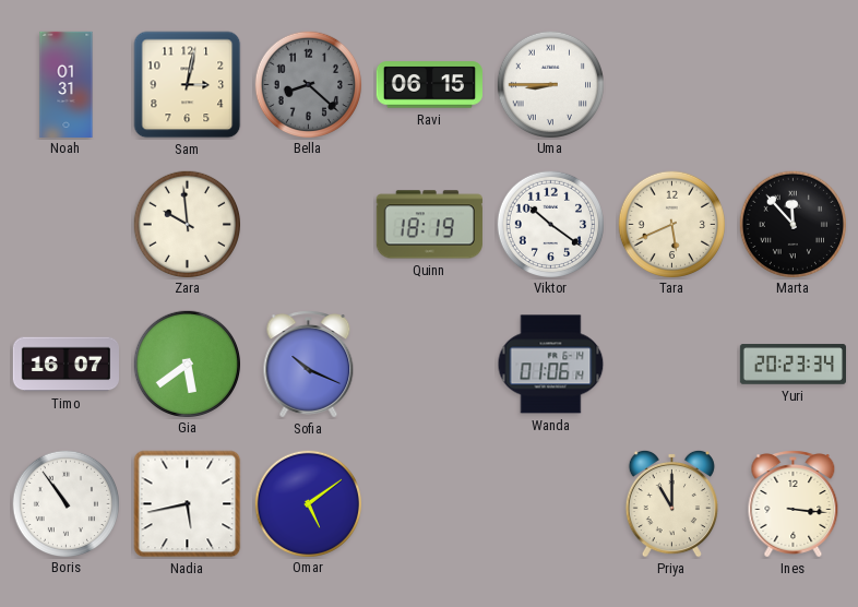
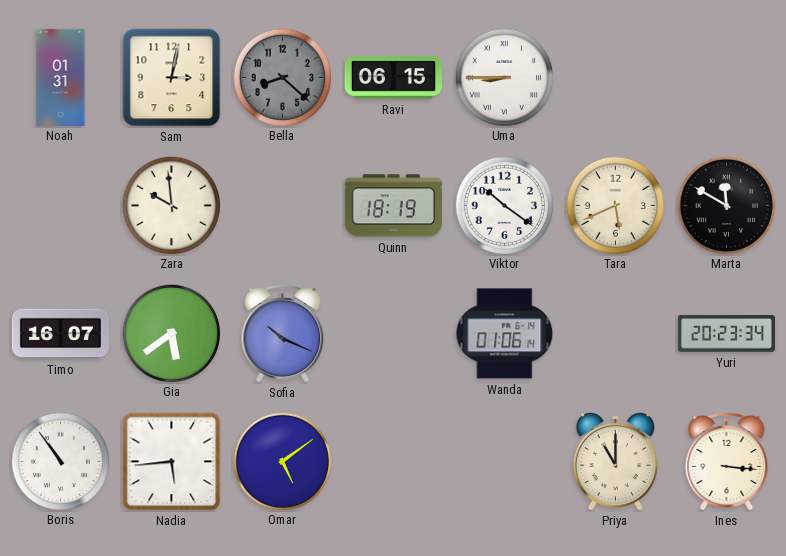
Marta: 11:53 -> 11:50
Nadia: 5:43 -> 5:44
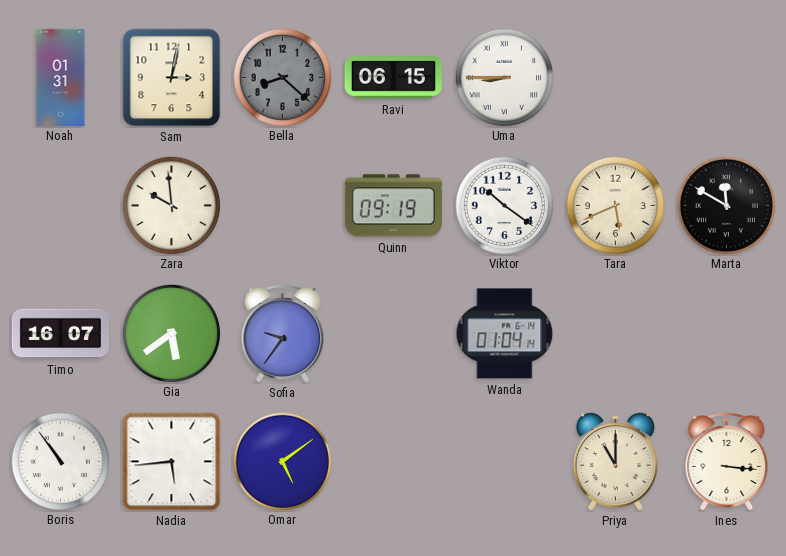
Quinn: 18:19 -> 09:19
Sofia: 10:19 -> 9:36
Wanda: 01:06 -> 01:04
Yuri: 20:23 -> none
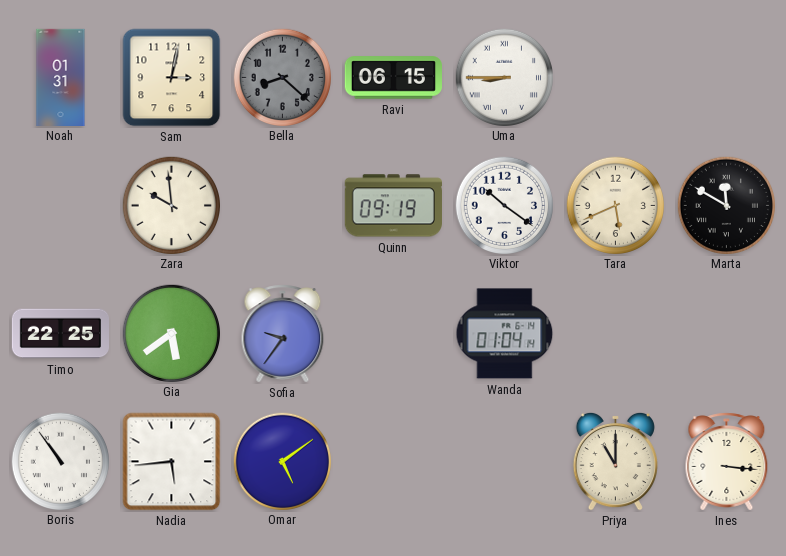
Timo: 16:07 -> 22:25
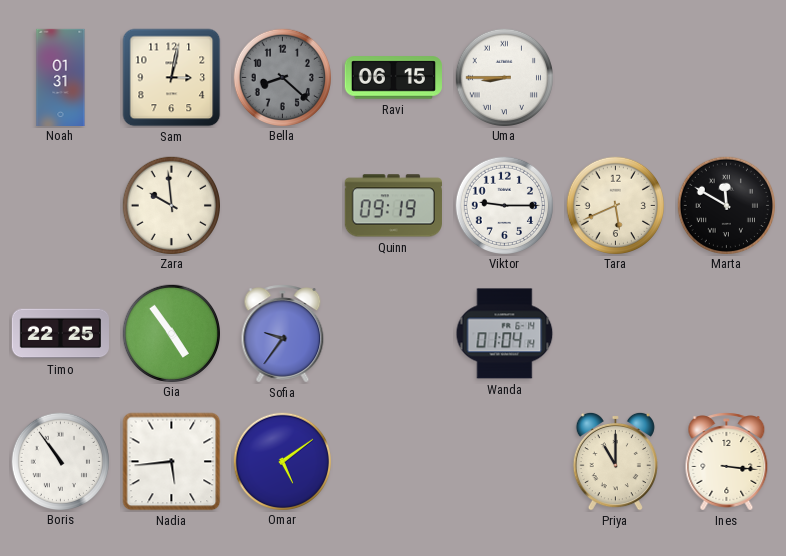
Viktor: 10:21 -> 9:15
Gia: 5:39 -> 4:54
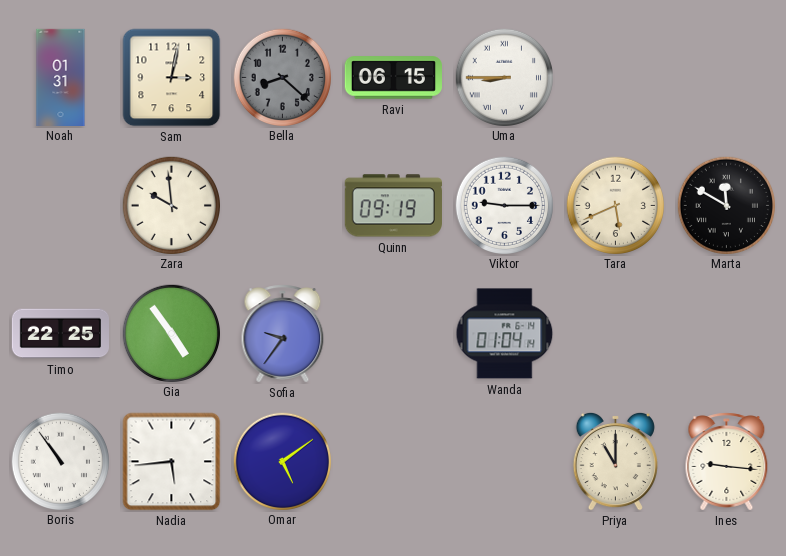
Ines: 3:16 -> 9:16
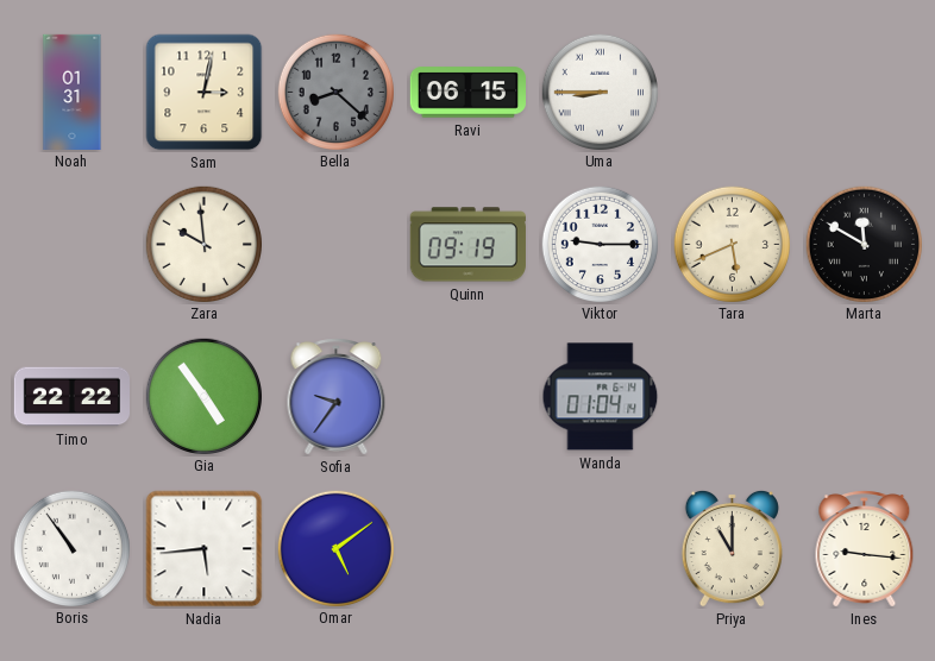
Timo: 22:25 -> 22:22
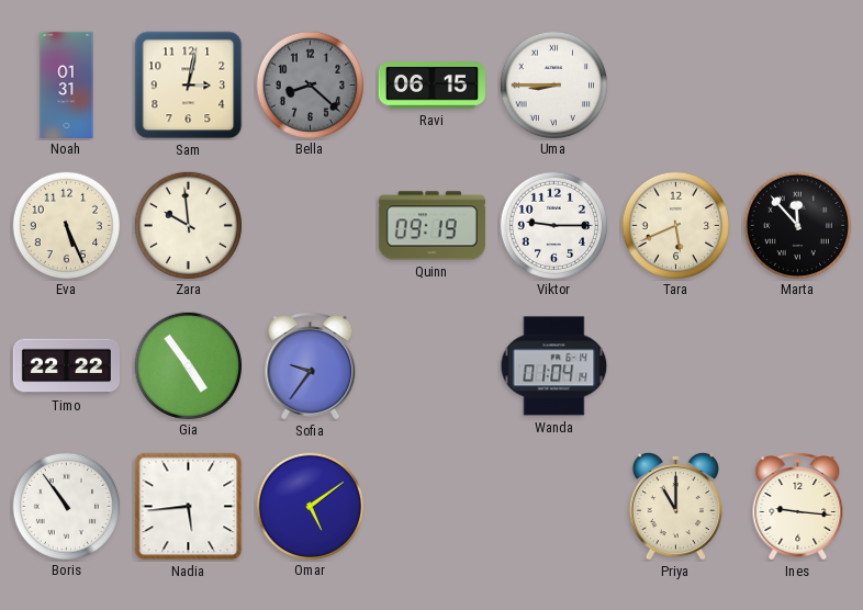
Eva: none -> 5:26
Marta: 11:50 -> 11:53
